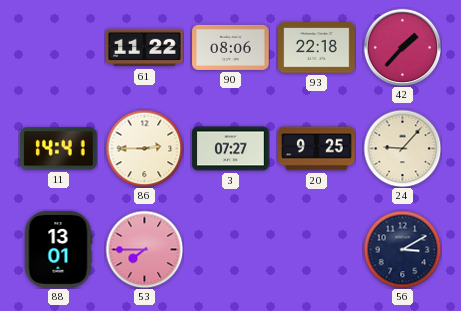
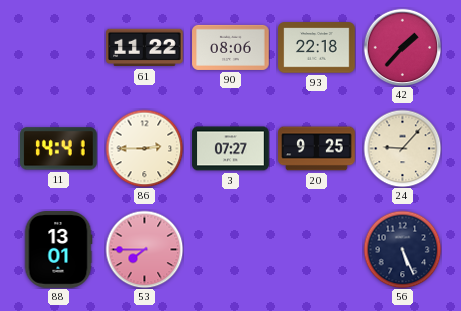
56: 3:10 -> 5:26
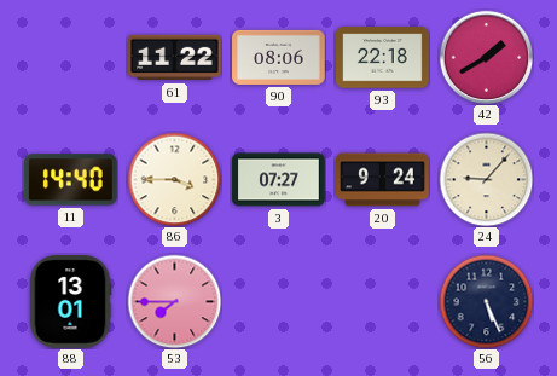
42: 1:37 -> 1:40
11: 14:41 -> 14:40
86: 2:45 -> 3:45
20: 9:25 -> 9:24
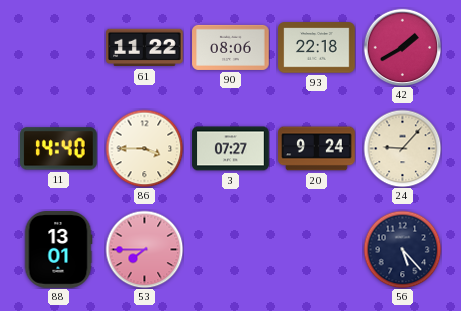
56: 5:26 -> 5:23
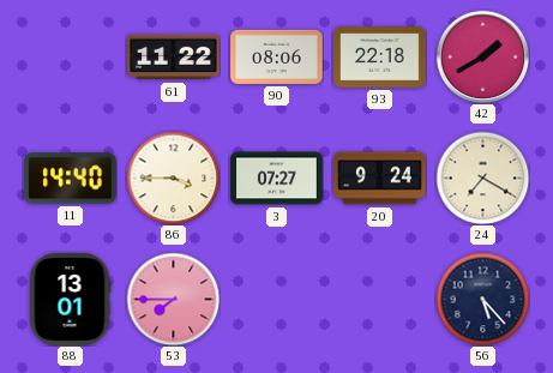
24: 9:07 -> 7:20
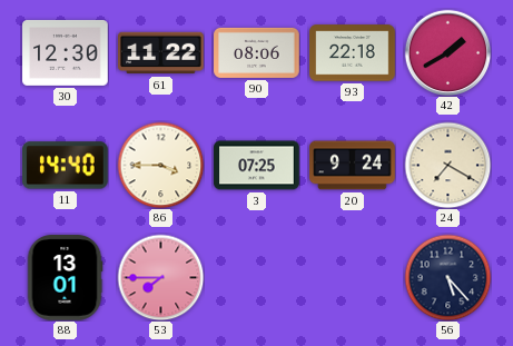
30: none -> 12:30
3: 07:27 -> 07:25
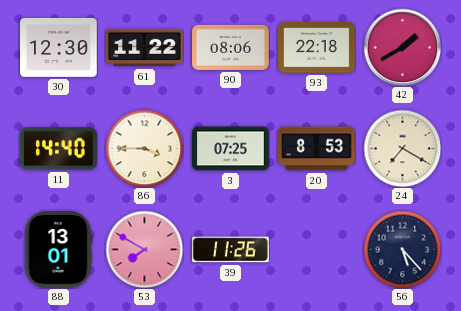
20: 9:24 -> 8:53
53: 7:45 -> 7:50
39: none -> 11:26
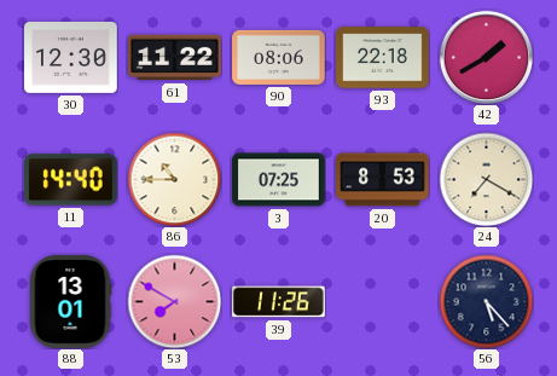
86: 3:45 -> 10:45
